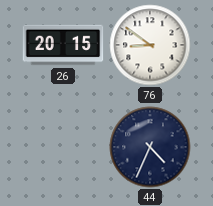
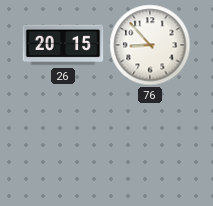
76: 8:51 -> 8:53
44: 4:34 -> none
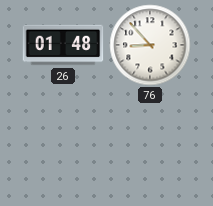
26: 20:15 -> 01:48
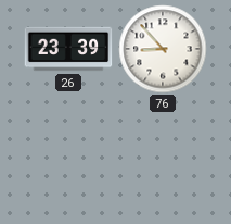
26: 01:48 -> 23:39
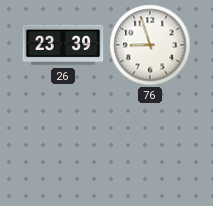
76: 8:53 -> 8:57
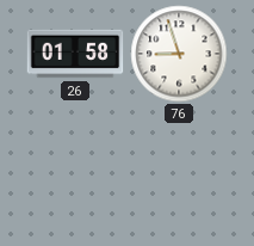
26: 23:39 -> 01:58
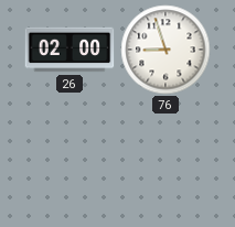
26: 01:58 -> 02:00
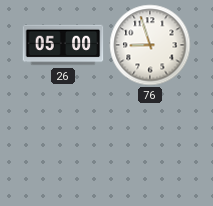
26: 02:00 -> 05:00
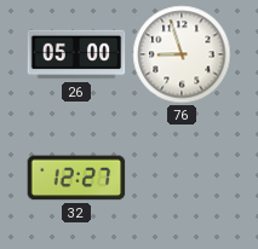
32: none -> 12:27
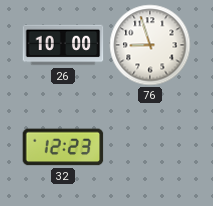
26: 05:00 -> 10:00
32: 12:27 -> 12:23
